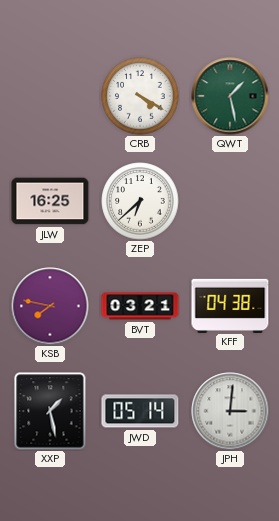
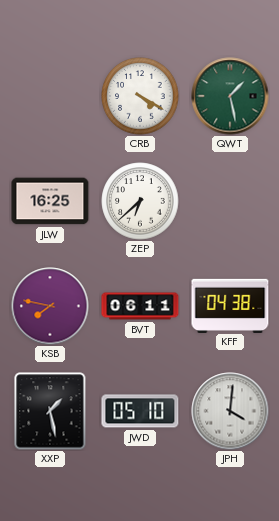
BVT: 03:21 -> 06:11
JWD: 05:14 -> 05:10
JPH: 3:01 -> 4:01
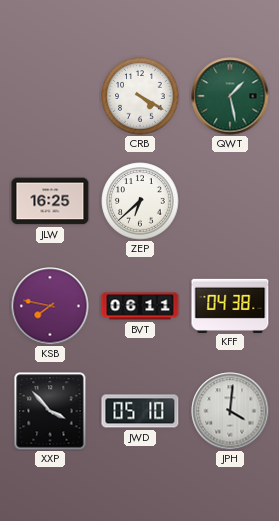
XXP: 1:28 -> 3:53
